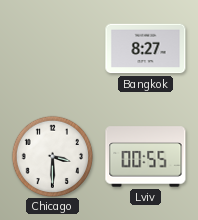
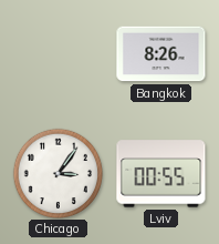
Bangkok: 8:27 -> 8:26
Chicago: 3:30 -> 3:06
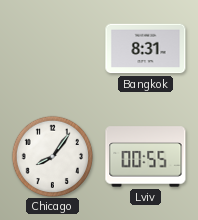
Bangkok: 8:26 -> 8:31
Chicago: 3:06 -> 8:06
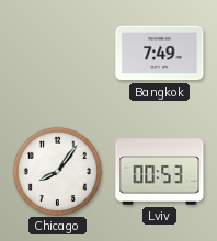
Bangkok: 8:31 -> 7:49
Lviv: 00:55 -> 00:53
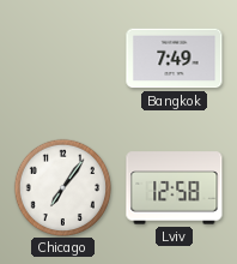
Chicago: 8:06 -> 7:06
Lviv: 00:53 -> 12:58
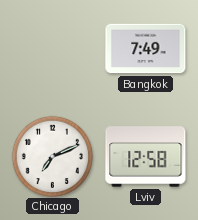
Chicago: 7:06 -> 7:11
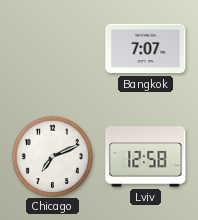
Bangkok: 7:49 -> 7:07
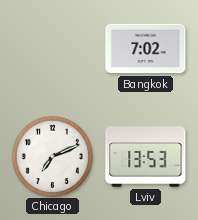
Bangkok: 7:07 -> 7:02
Lviv: 12:58 -> 13:53
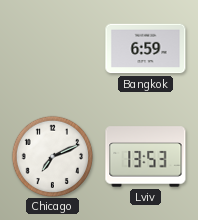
Bangkok: 7:02 -> 6:59
